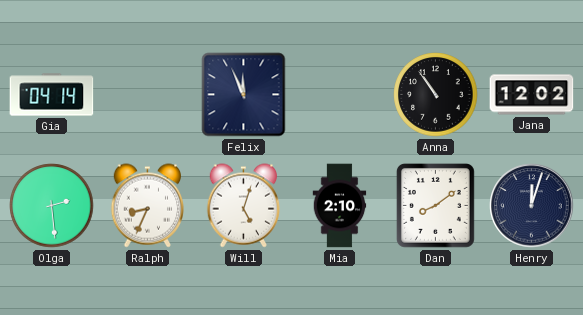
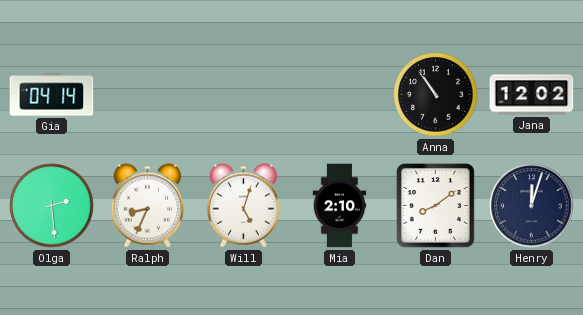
Felix: 11:56 -> none
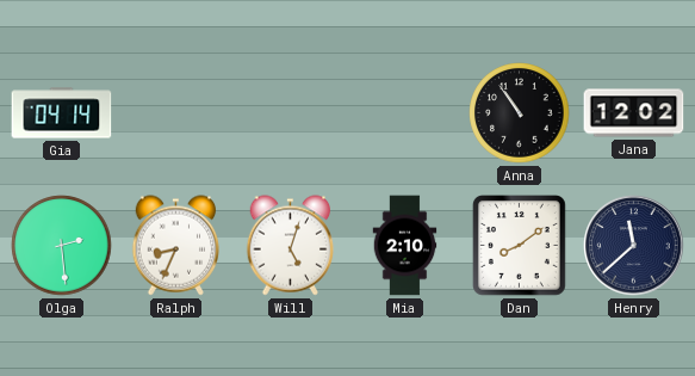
Henry: 12:03 -> 11:38
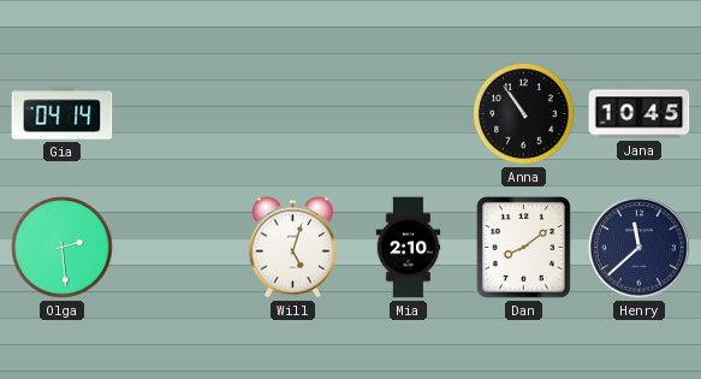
Jana: 12:02 -> 10:45
Ralph: 8:34 -> none
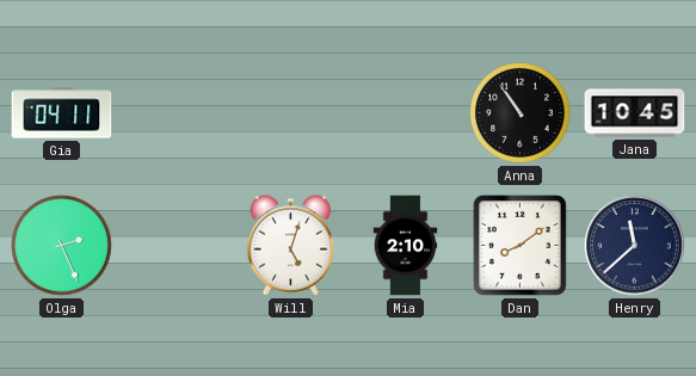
Gia: 04:14 -> 04:11
Olga: 2:29 -> 2:26
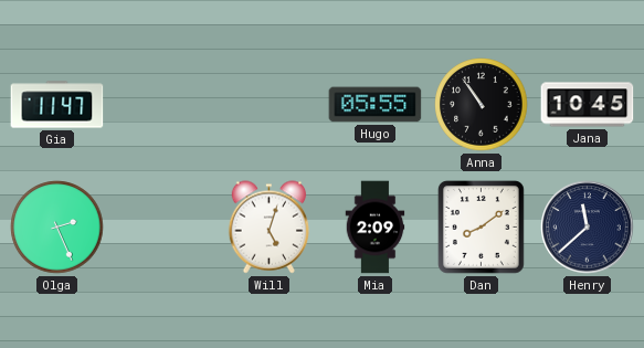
Gia: 04:11 -> 11:47
Hugo: none -> 05:55
Mia: 2:10 -> 2:09
